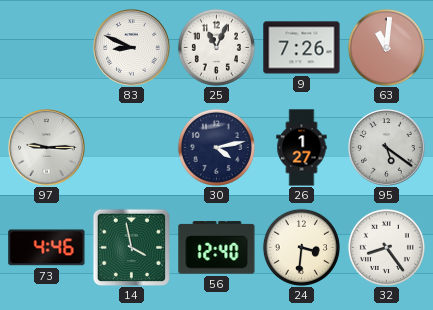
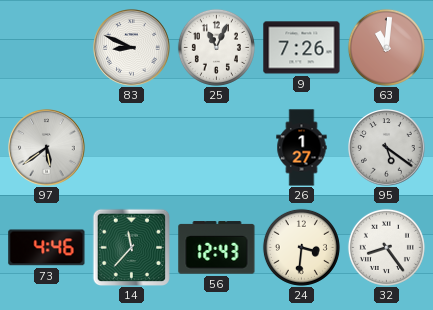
97: 9:15 -> 5:39
30: 4:13 -> none
14: 3:58 -> 11:37
56: 12:40 -> 12:43
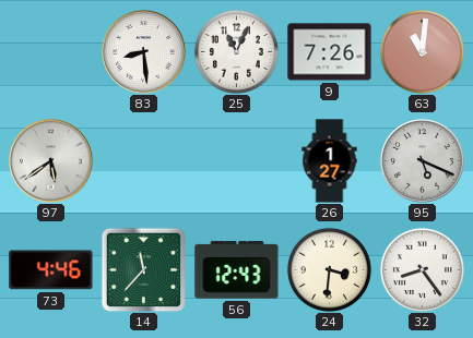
83: 8:49 -> 8:29
95: 5:21 -> 5:19
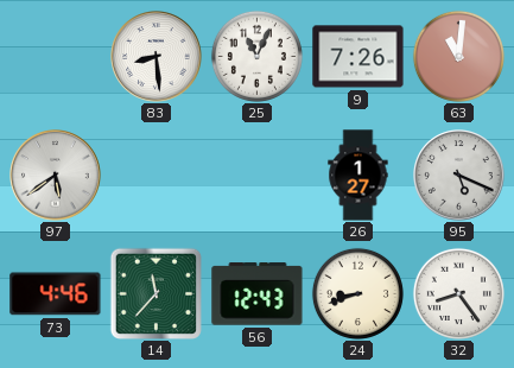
24: 3:31 -> 8:42
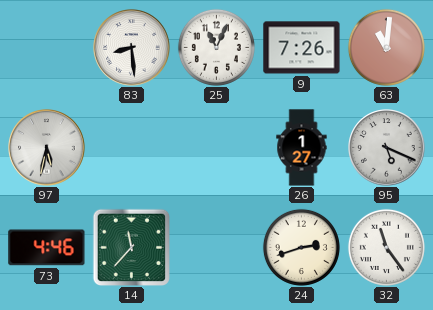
97: 5:39 -> 5:32
56: 12:43 -> none
24: 8:42 -> 2:42
32: 8:24 -> 11:24
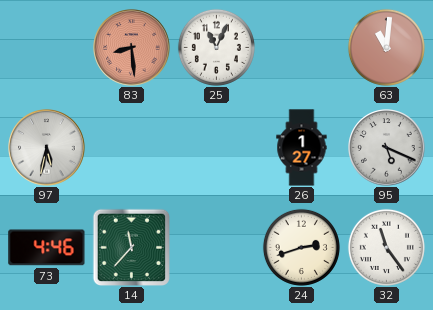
83 dial: white -> salmon
9: 7:26 -> none
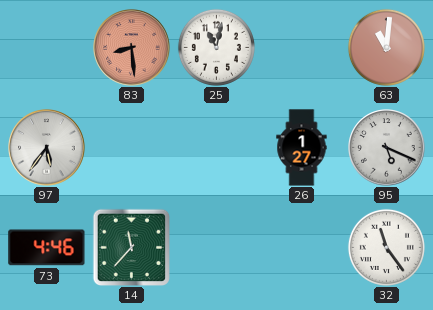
25: 11:04 -> 11:02
97: 5:32 -> 5:36
24: 2:42 -> none
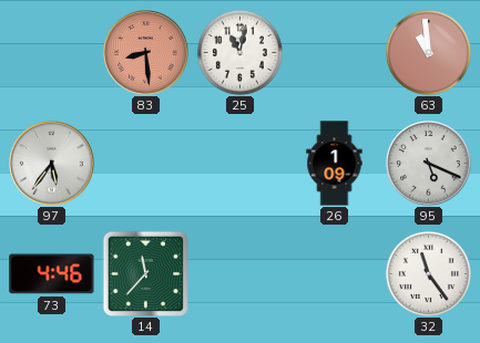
63: 11:01 -> 10:59
26: 1:27 -> 1:09
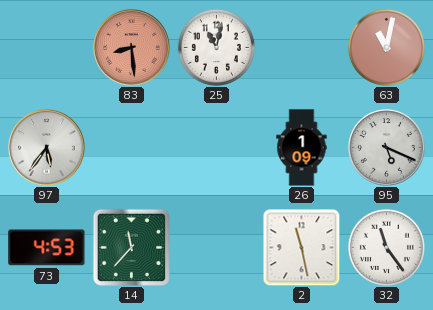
63: 10:59 -> 11:02
73: 4:46 -> 4:53
2: none -> 11:28
